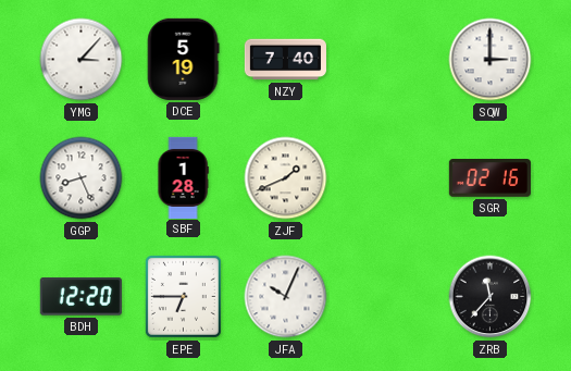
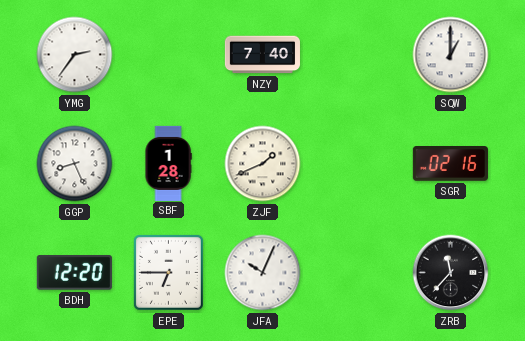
YMG: 3:07 -> 2:36
DCE: 5:19 -> none
SQW: 3:00 -> 1:00
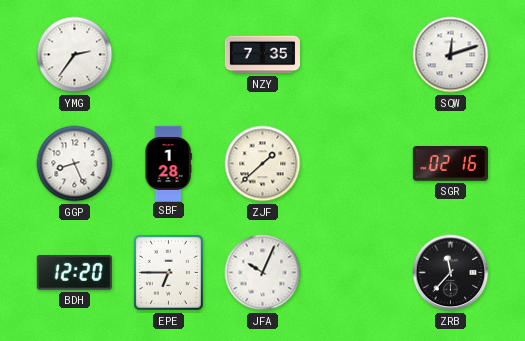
NZY: 7:40 -> 7:35
SQW: 1:00 -> 12:12
ZJF: 1:41 -> 1:38
